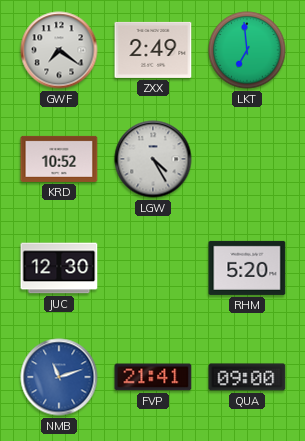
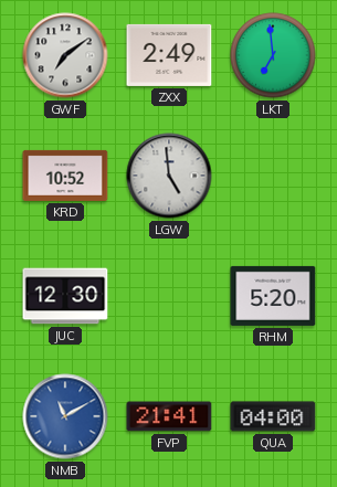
GWF: 7:21 -> 7:09
LGW: 4:25 -> 4:59
NMB: 11:12 -> 11:10
QUA: 09:00 -> 04:00
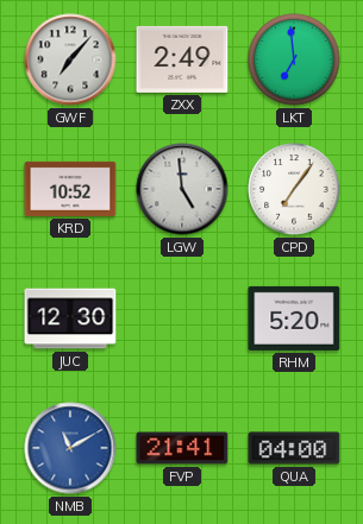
GWF: 7:09 -> 7:07
CPD: none -> 7:06
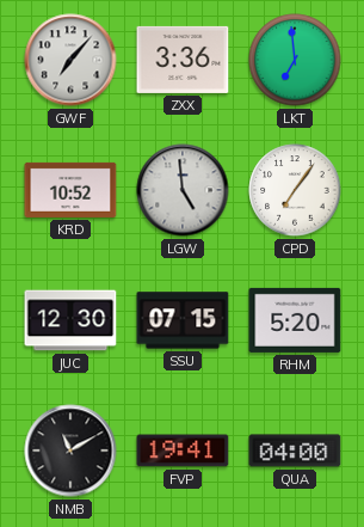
ZXX: 2:49 -> 3:36
SSU: none -> 07:15
NMB dial: blue -> black
FVP: 21:41 -> 19:41
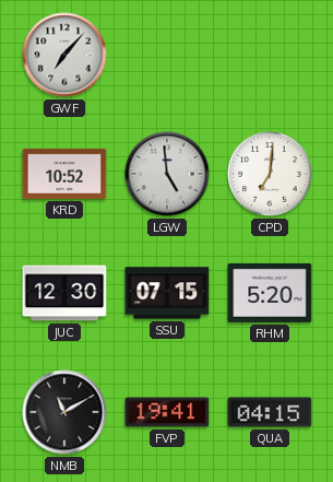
ZXX: 3:36 -> none
LKT: 6:59 -> none
CPD: 7:06 -> 7:01
QUA: 04:00 -> 04:15
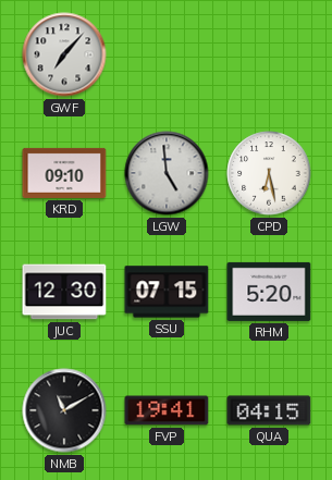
KRD: 10:52 -> 09:10
CPD: 7:01 -> 6:28
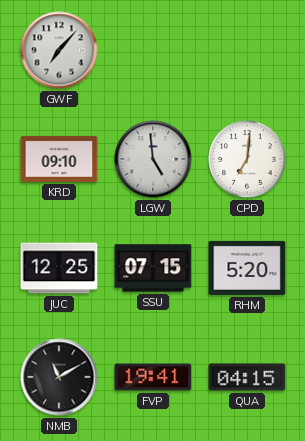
CPD: 6:28 -> 7:01
JUC: 12:30 -> 12:25
